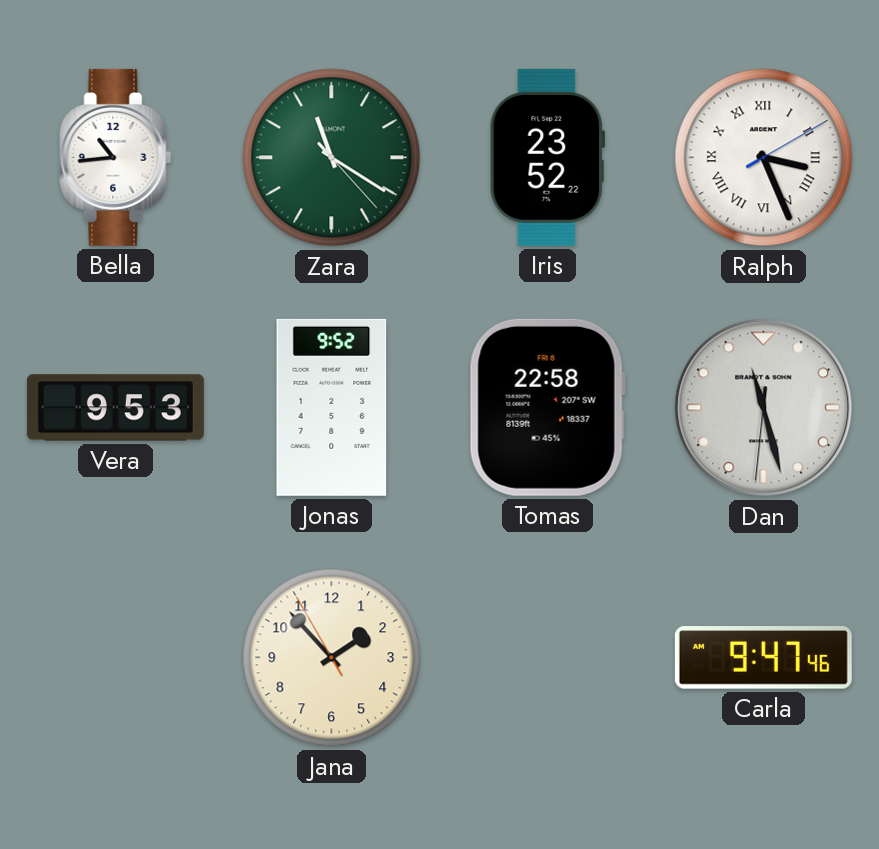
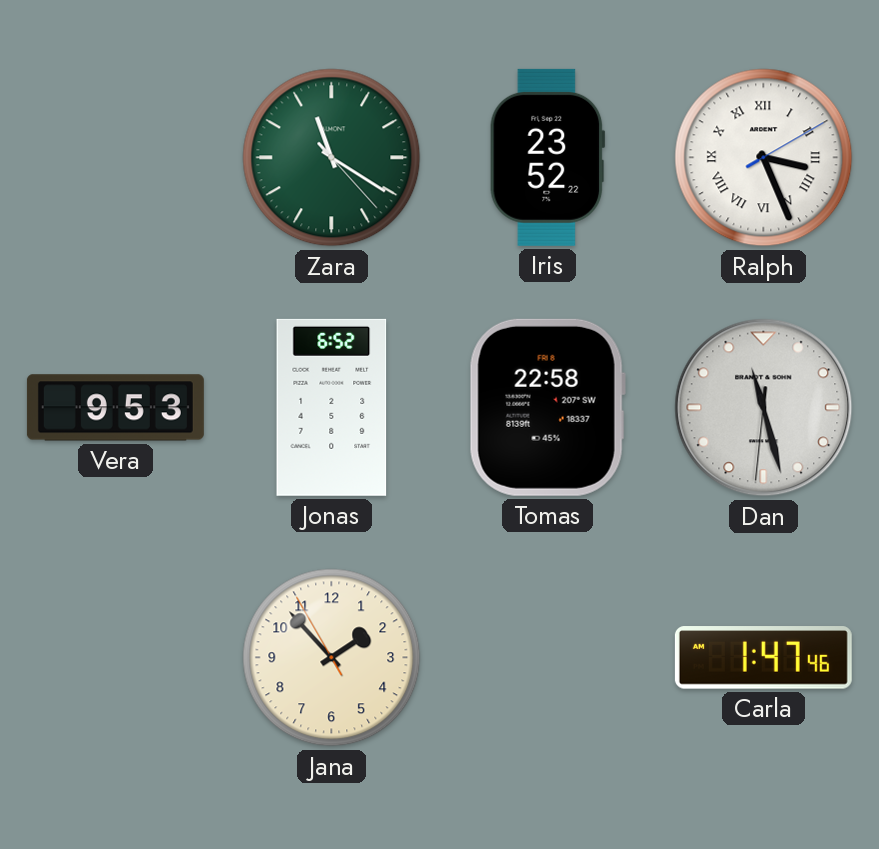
Bella: 10:44 -> none
Jonas: 9:52 -> 6:52
Carla: 9:47 -> 1:47
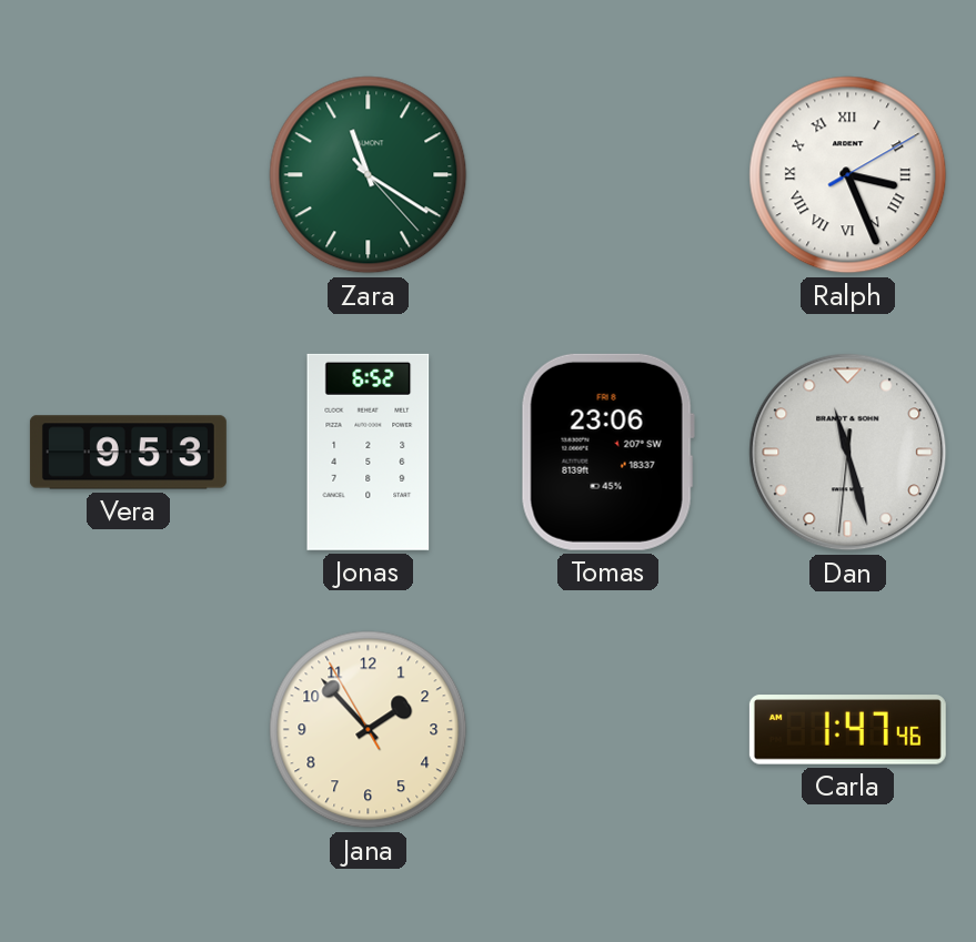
Iris: 23:52 -> none
Tomas: 22:58 -> 23:06
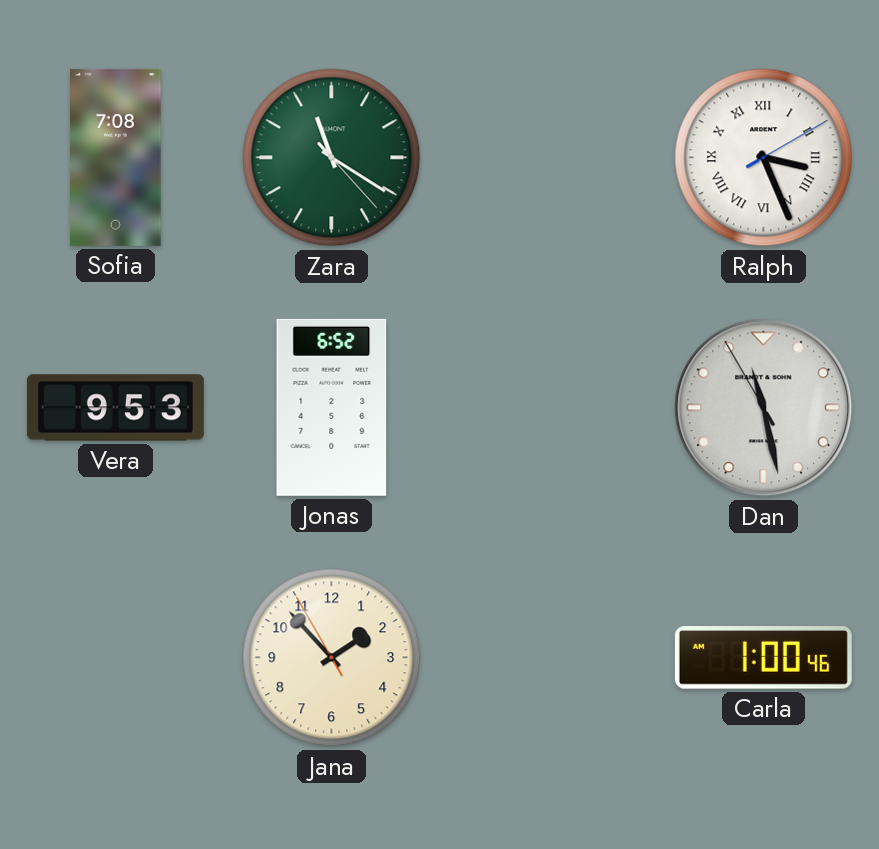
Sofia: none -> 7:08
Tomas: 23:06 -> none
Dan: 11:27:31 -> 11:27:55
Carla: 1:47 -> 1:00
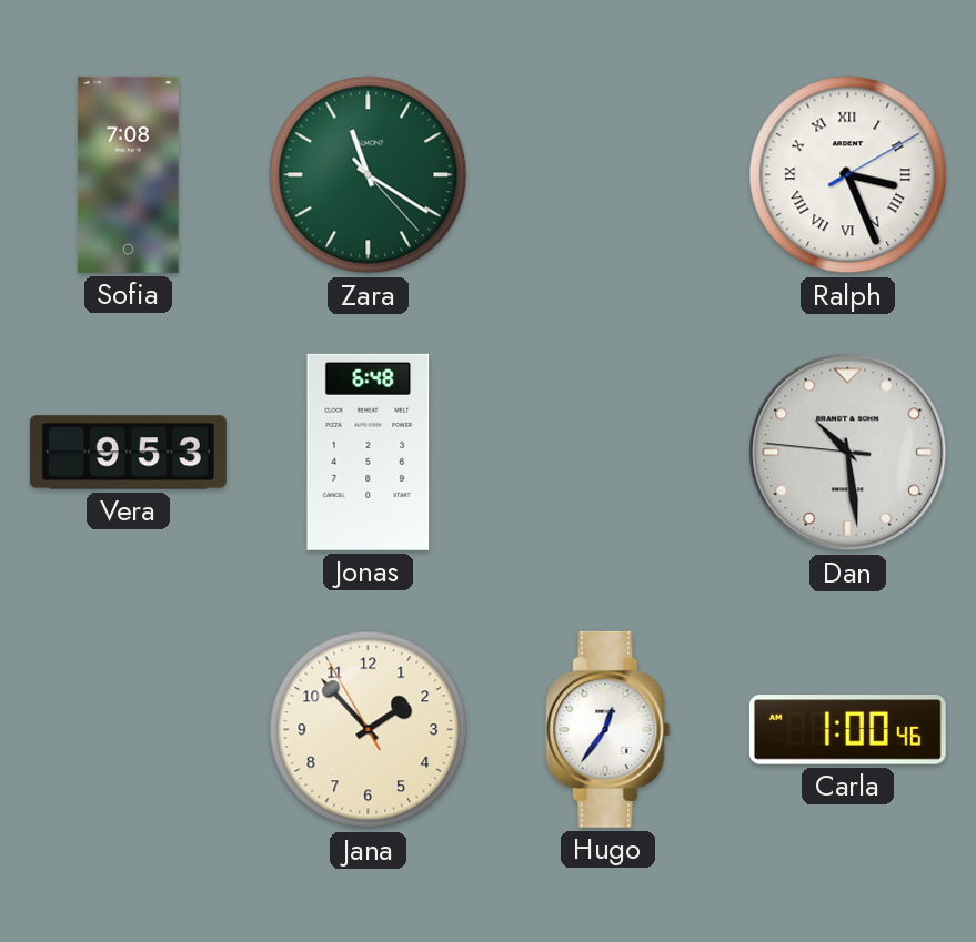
Jonas: 6:52 -> 6:48
Dan: 11:27 -> 10:28
Hugo: none -> 12:36
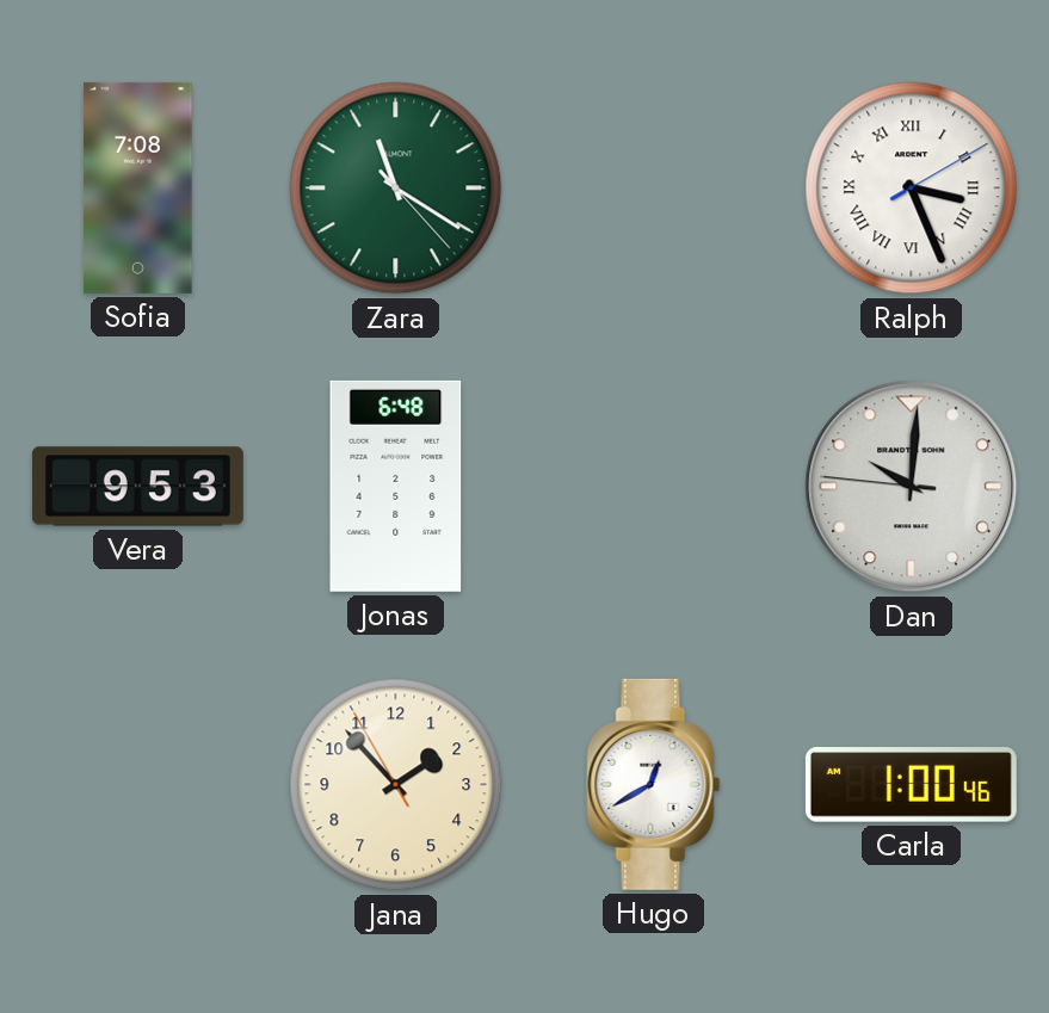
Dan: 10:28 -> 10:00
Hugo: 12:36 -> 12:40
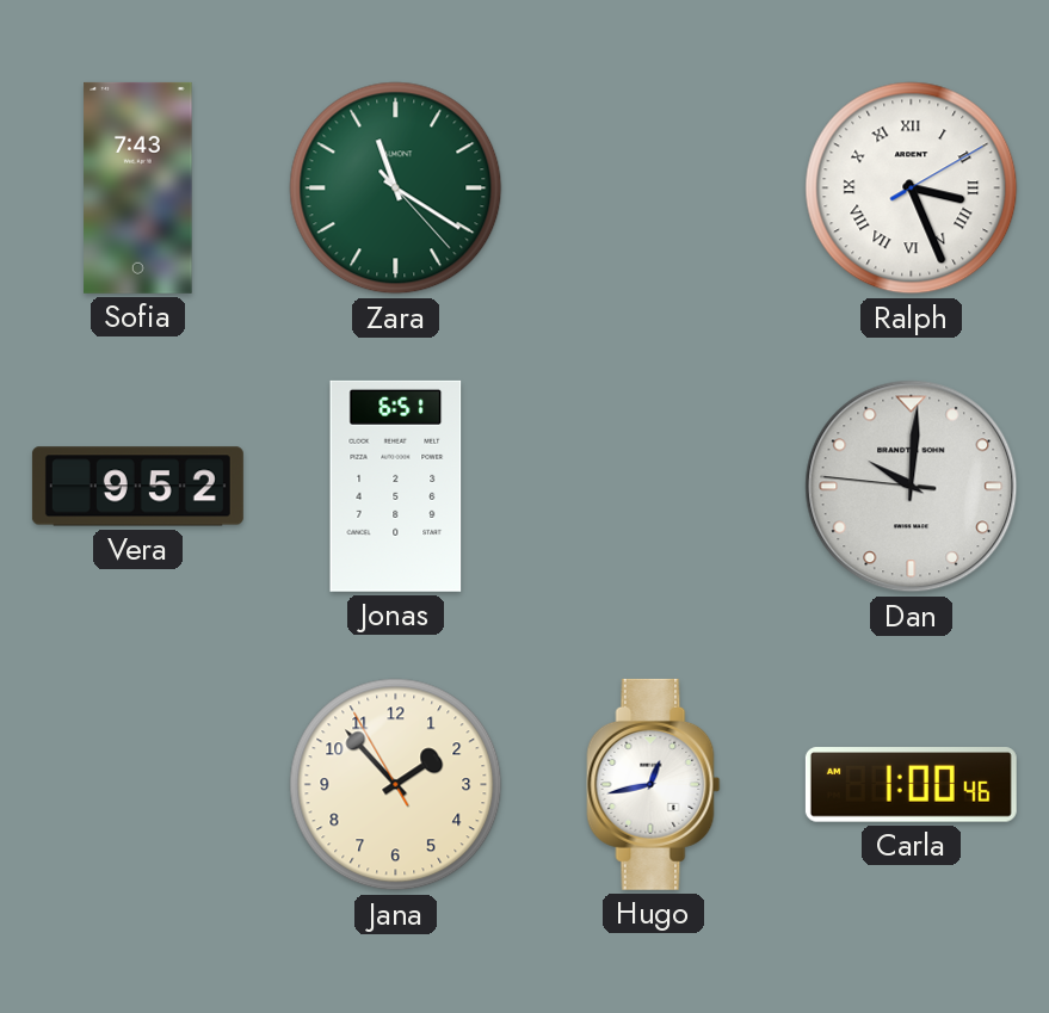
Sofia: 7:08 -> 7:43
Vera: 9:53 -> 9:52
Jonas: 6:48 -> 6:51
Hugo: 12:40 -> 12:43
